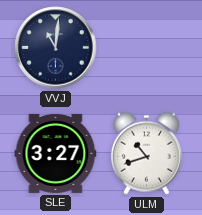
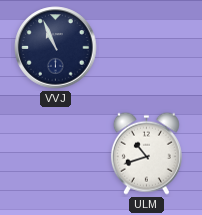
VVJ: 11:01 -> 10:56
SLE: 3:27 -> none
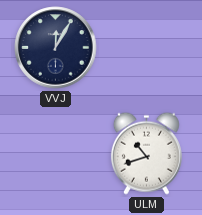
VVJ: 10:56 -> 12:05
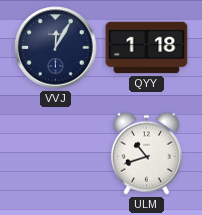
QYY: none -> 1:18
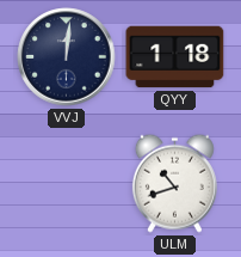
VVJ: 12:05 -> 12:01
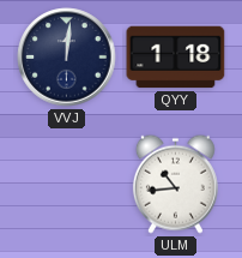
ULM: 10:42 -> 10:44
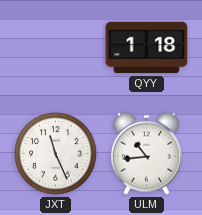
VVJ: 12:01 -> none
JXT: none -> 11:26
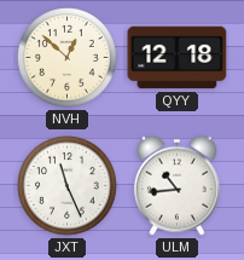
NVH: none -> 12:52
QYY: 1:18 -> 12:18
